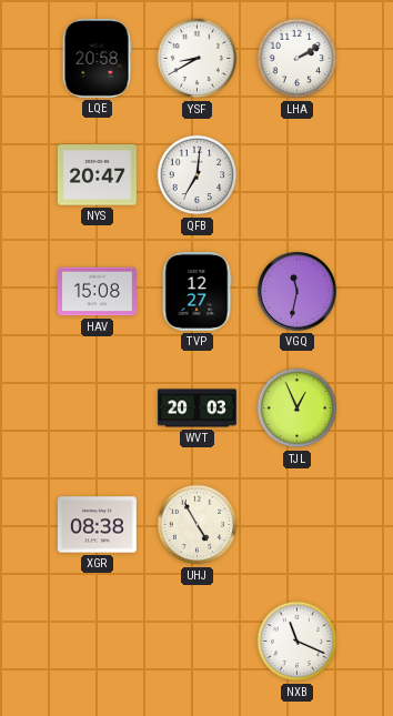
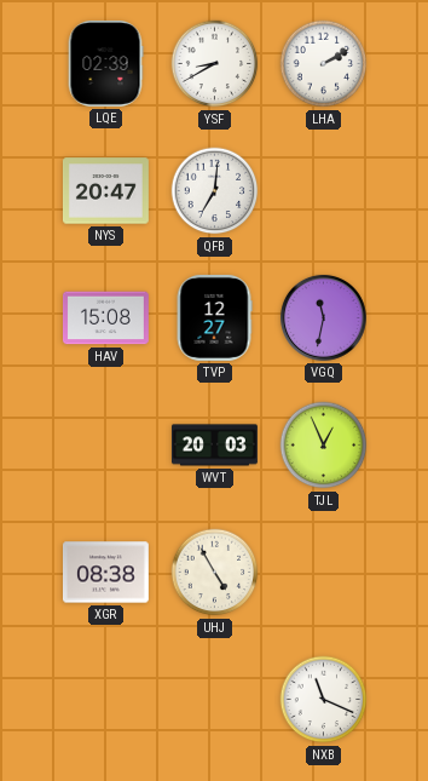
LQE: 20:58 -> 02:39
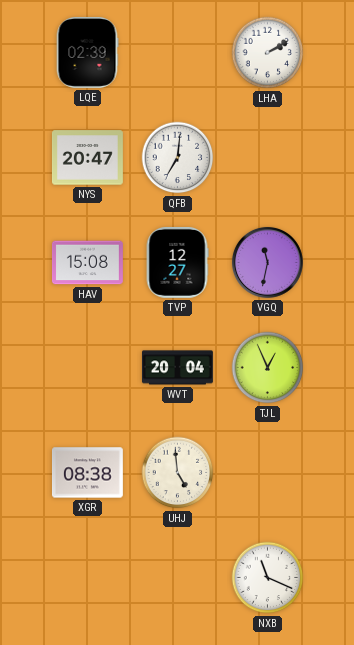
YSF: 8:40 -> none
WVT: 20:03 -> 20:04
UHJ: 4:55 -> 4:59
